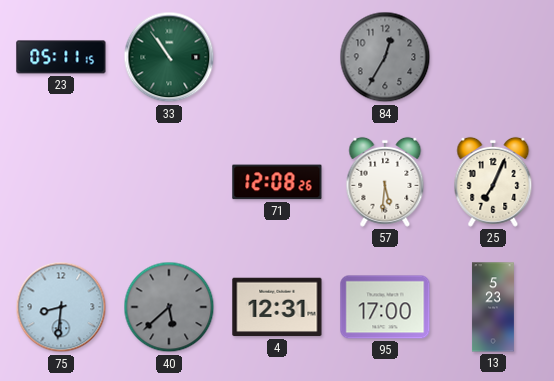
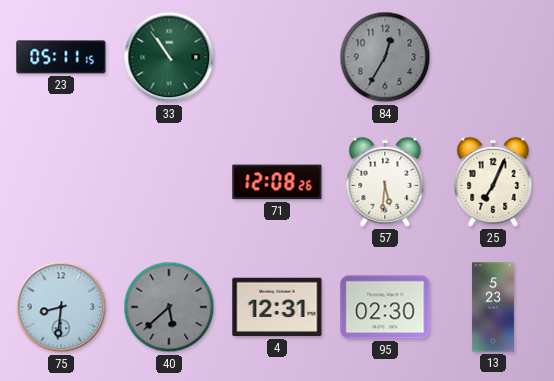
95: 17:00 -> 02:30
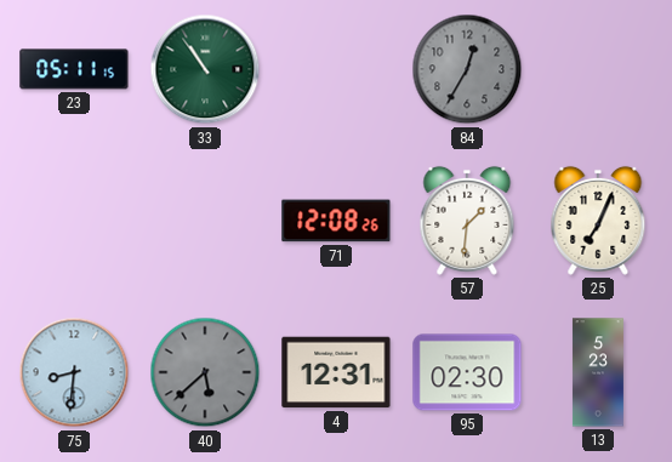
57: 5:31 -> 1:31
